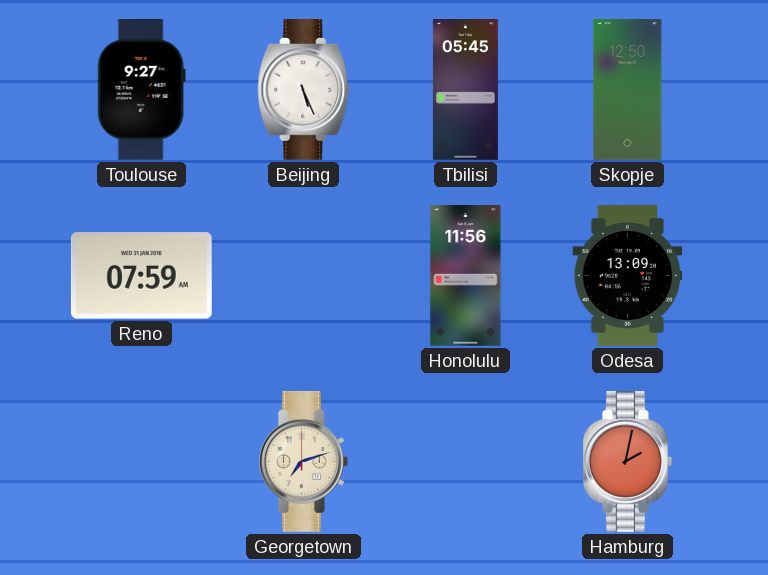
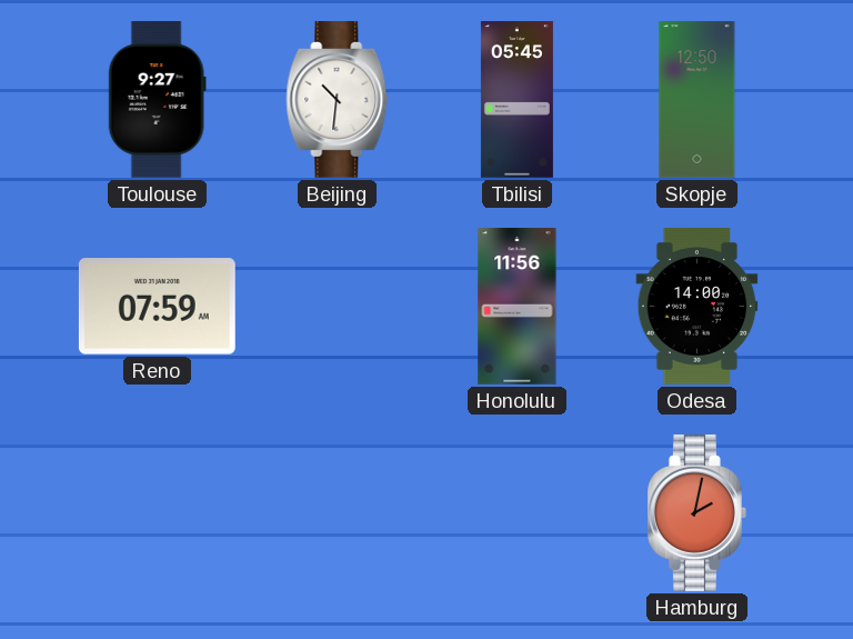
Beijing: 5:26 -> 10:31
Odesa: 13:09 -> 14:00
Georgetown: 7:12 -> none
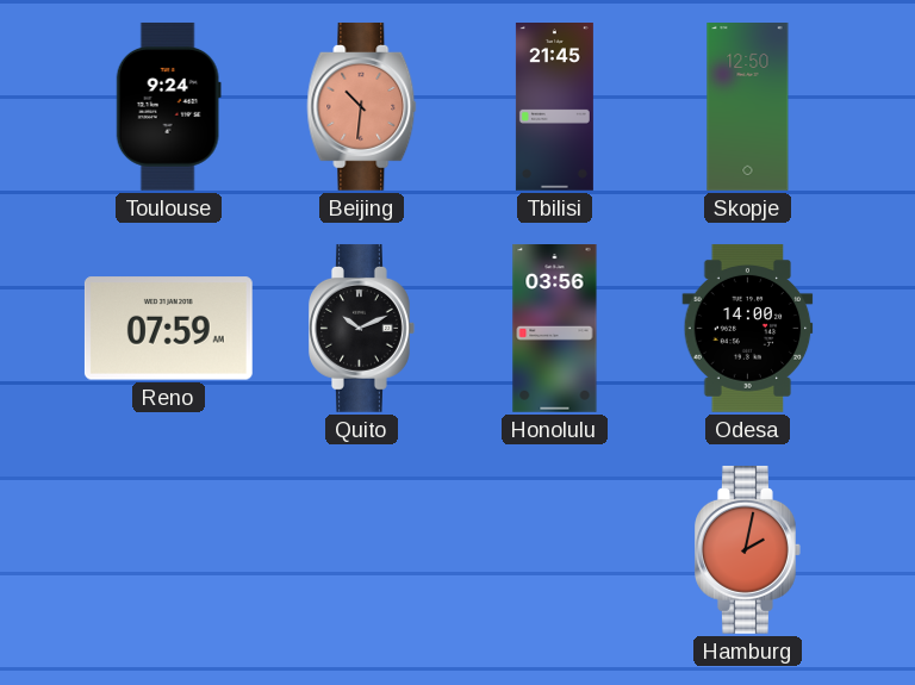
Toulouse: 9:27 -> 9:24
Beijing dial: white -> salmon
Tbilisi: 05:45 -> 21:45
Quito: none -> 10:11
Honolulu: 11:56 -> 03:56
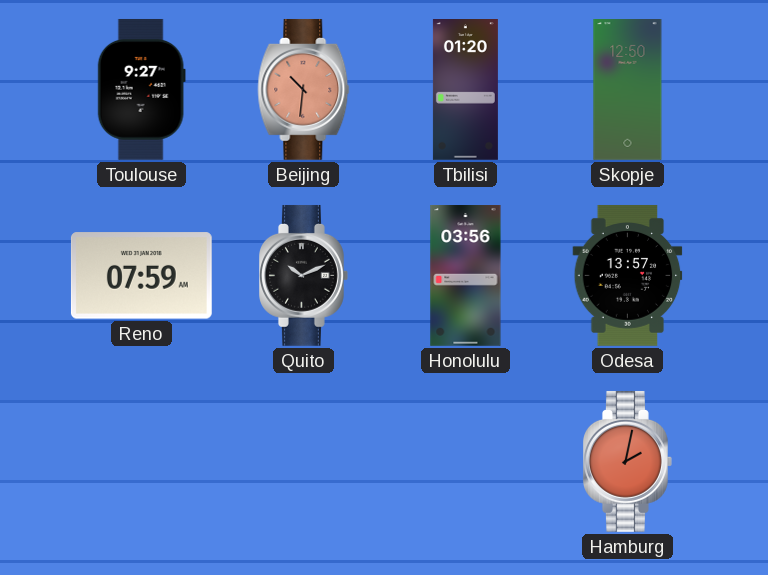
Toulouse: 9:24 -> 9:27
Tbilisi: 21:45 -> 01:20
Odesa: 14:00 -> 13:57
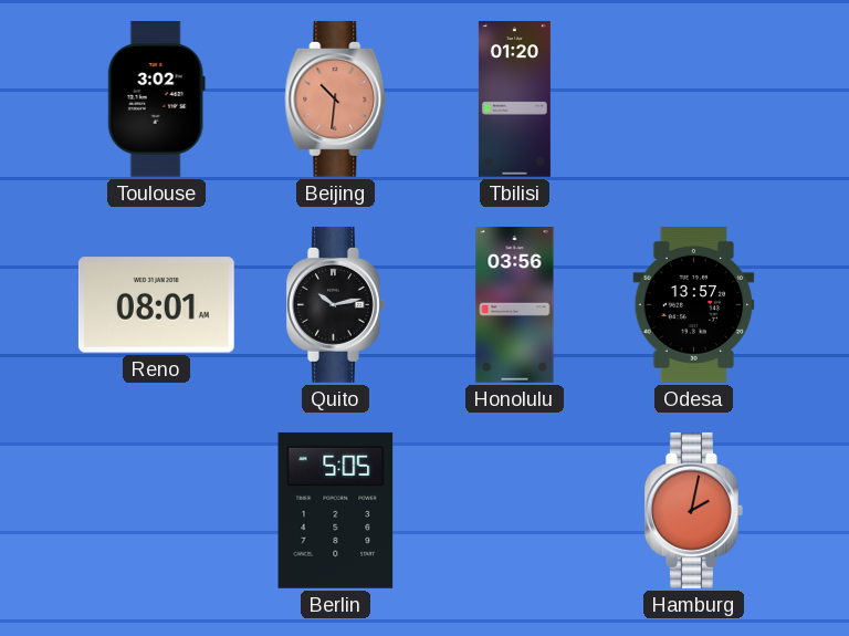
Toulouse: 9:27 -> 3:02
Skopje: 12:50 -> none
Reno: 07:59 -> 08:01
Quito: 10:11 -> 10:13
Berlin: none -> 5:05
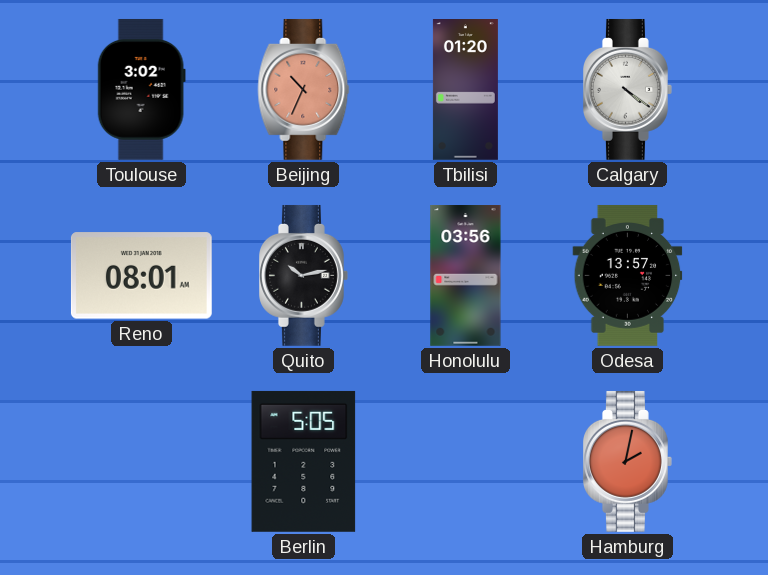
Beijing: 10:31 -> 10:34
Calgary: none -> 4:21
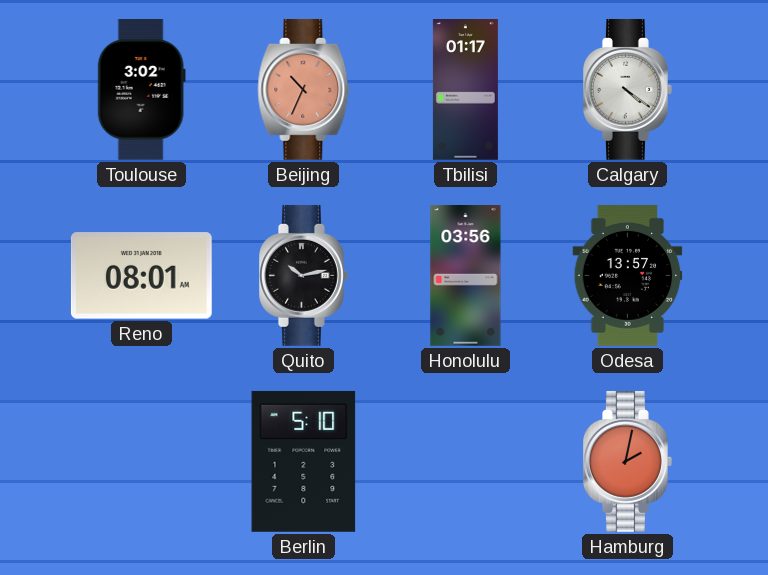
Tbilisi: 01:20 -> 01:17
Berlin: 5:05 -> 5:10
